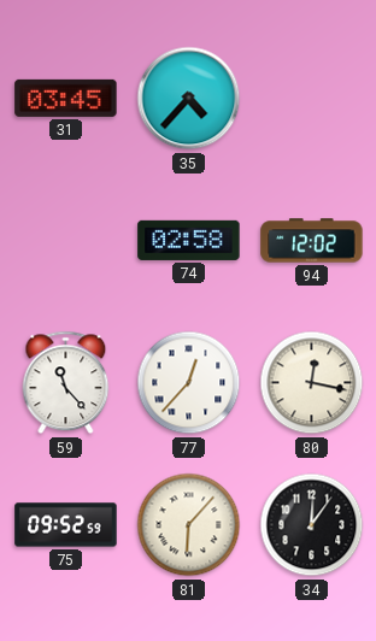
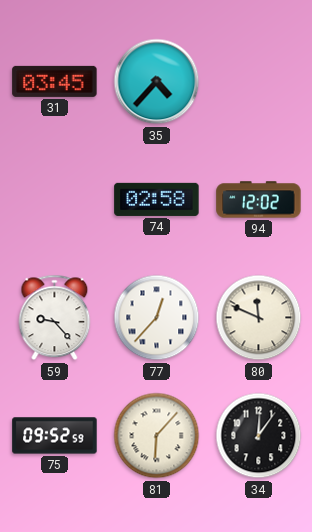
59: 11:23 -> 9:23
80: 12:17 -> 11:49
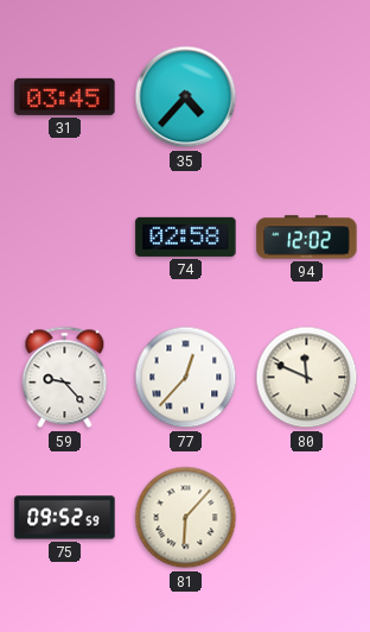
34: 12:06 -> none
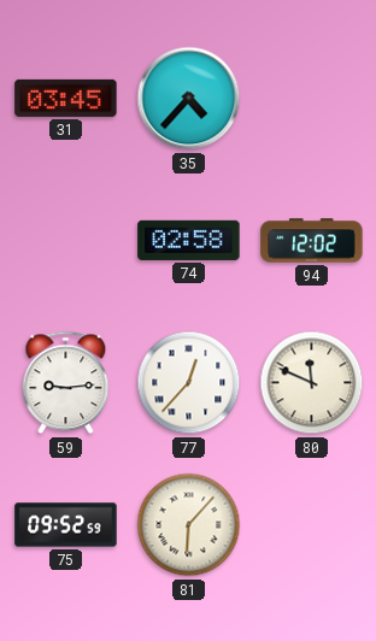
59: 9:23 -> 9:14
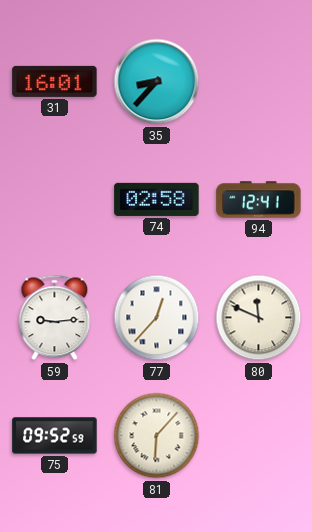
31: 03:45 -> 16:01
35: 4:37 -> 8:37
94: 12:02 -> 12:41
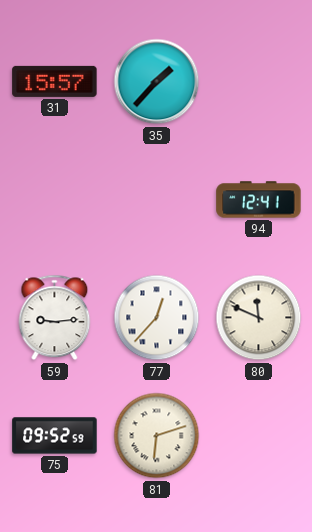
31: 16:01 -> 15:57
35: 8:37 -> 1:37
74: 02:58 -> none
81: 6:07 -> 6:12
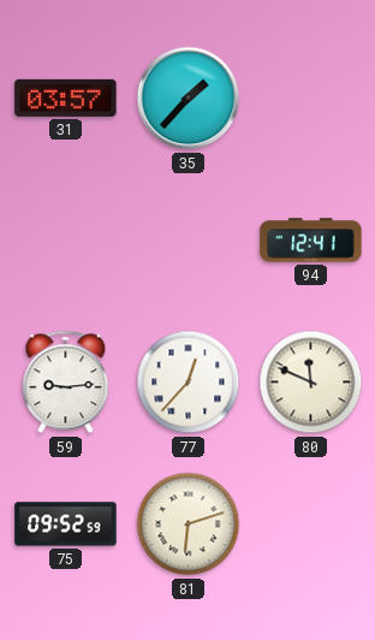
31: 15:57 -> 03:57
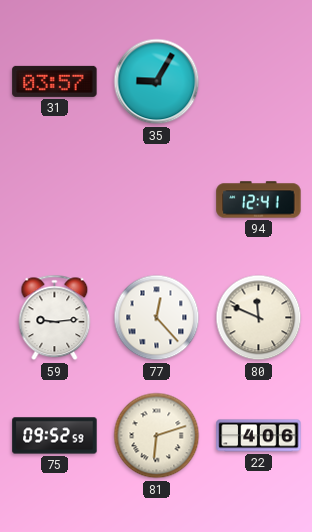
35: 1:37 -> 9:05
77: 12:37 -> 12:23
22: none -> 4:06
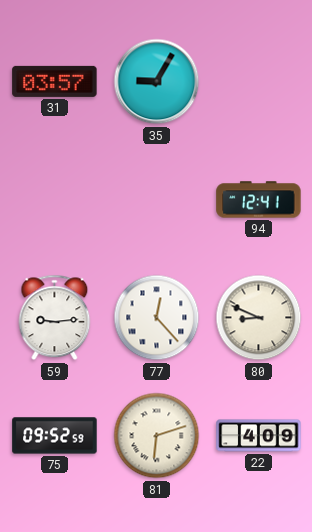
80: 11:49 -> 8:49
22: 4:06 -> 4:09
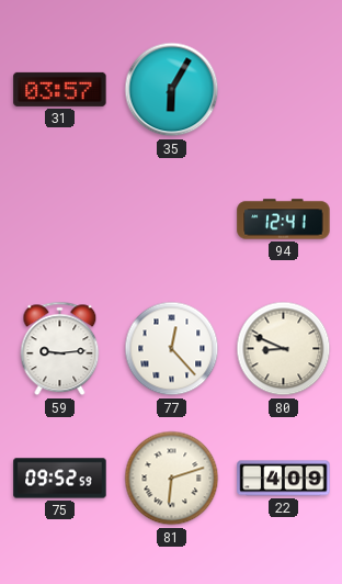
35: 9:05 -> 6:05
